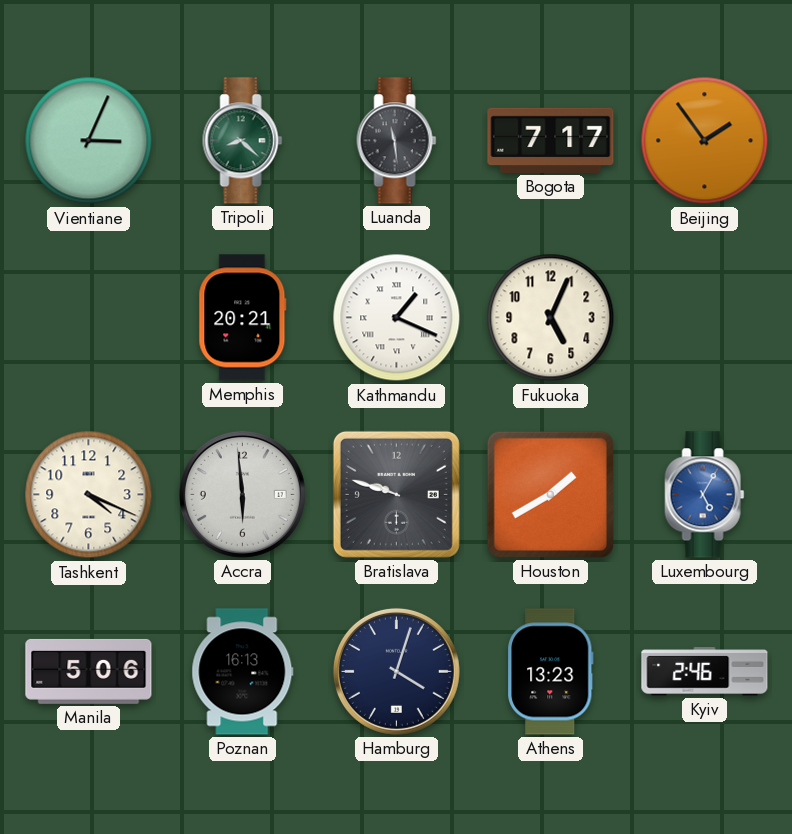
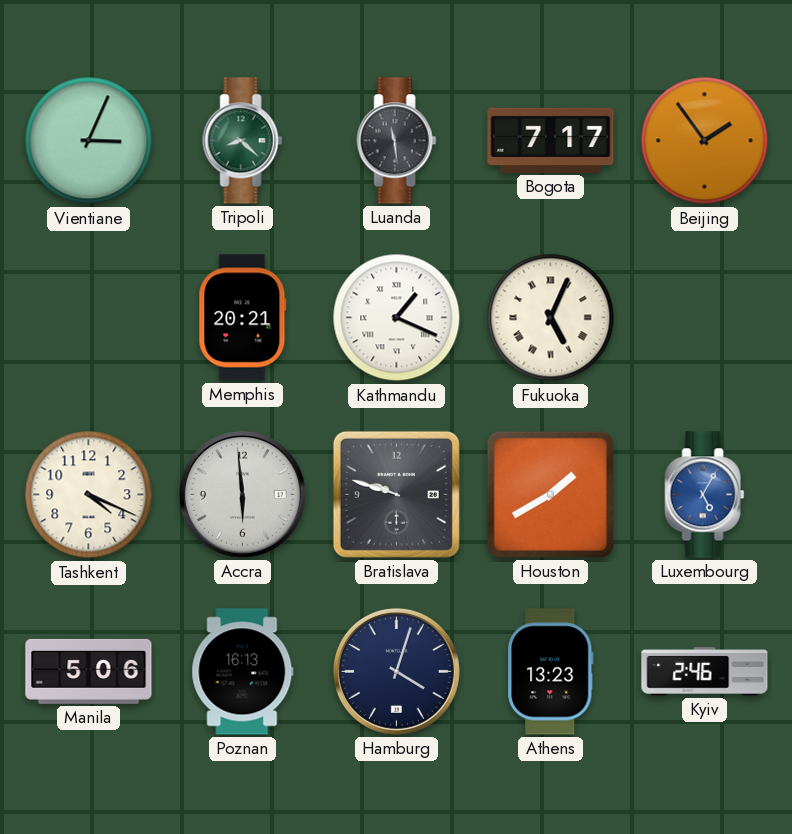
Fukuoka numerals: Arabic -> Roman
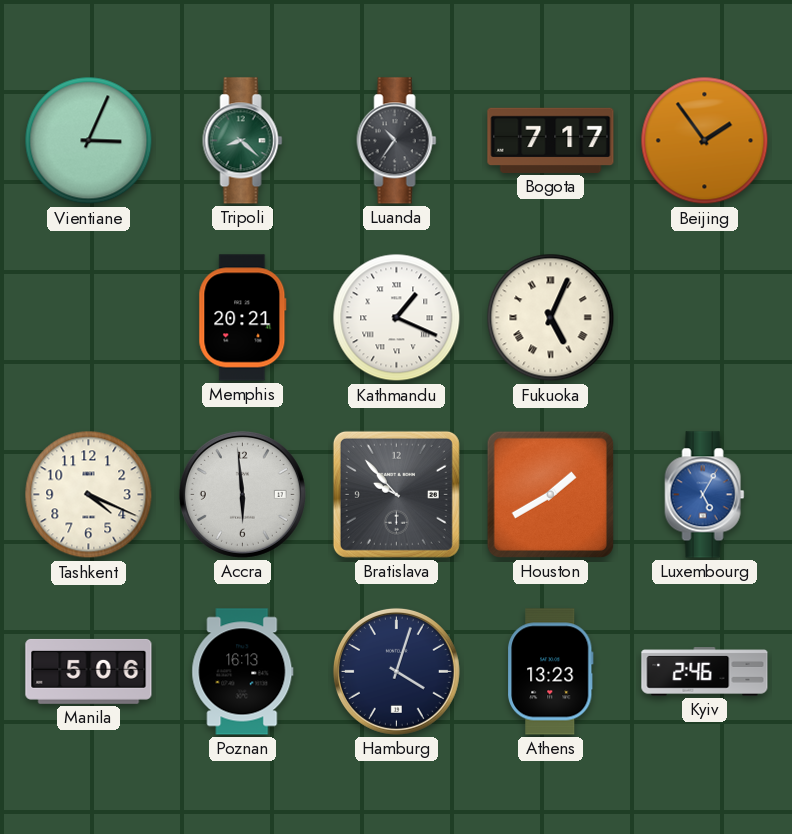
Luanda: 11:29 -> 10:36
Bratislava: 9:48 -> 9:53
